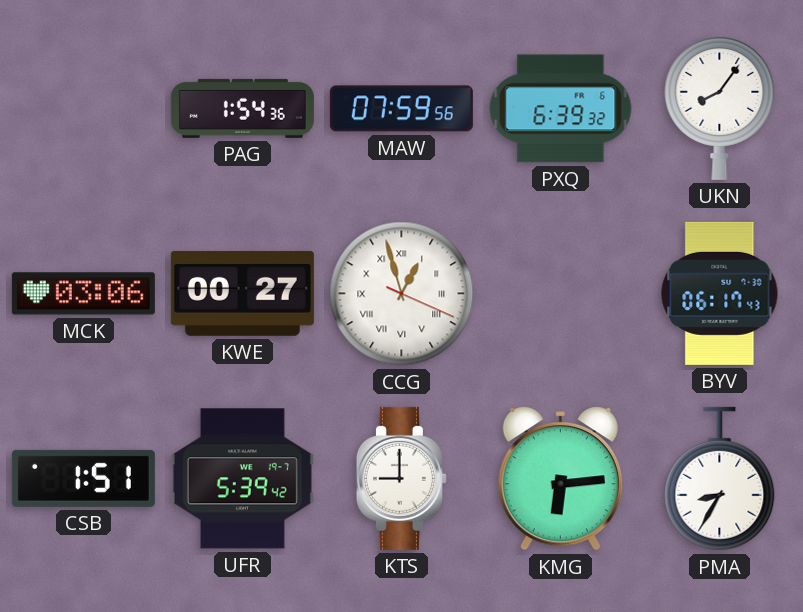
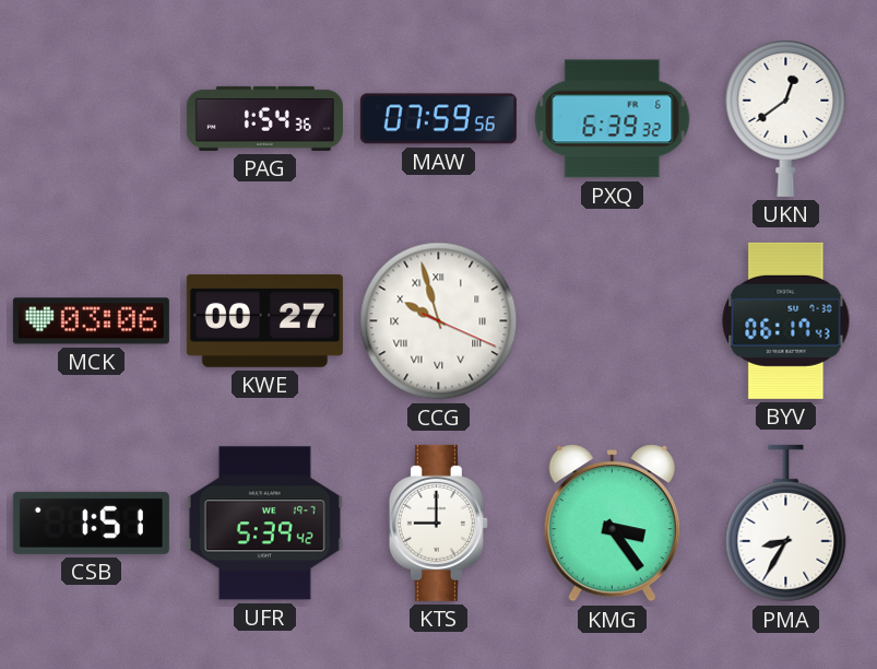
UKN: 8:06 -> 12:39
CCG: 12:57 -> 9:57
KMG: 6:14 -> 3:24
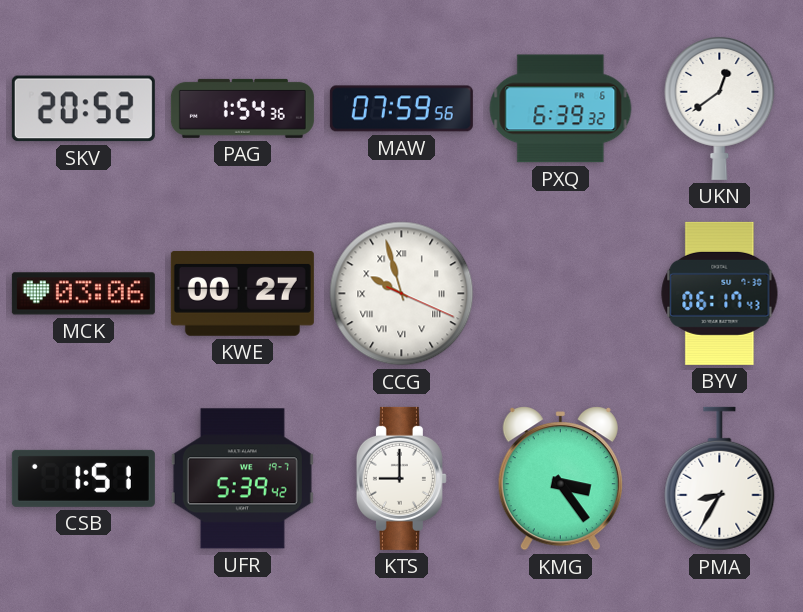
SKV: none -> 20:52
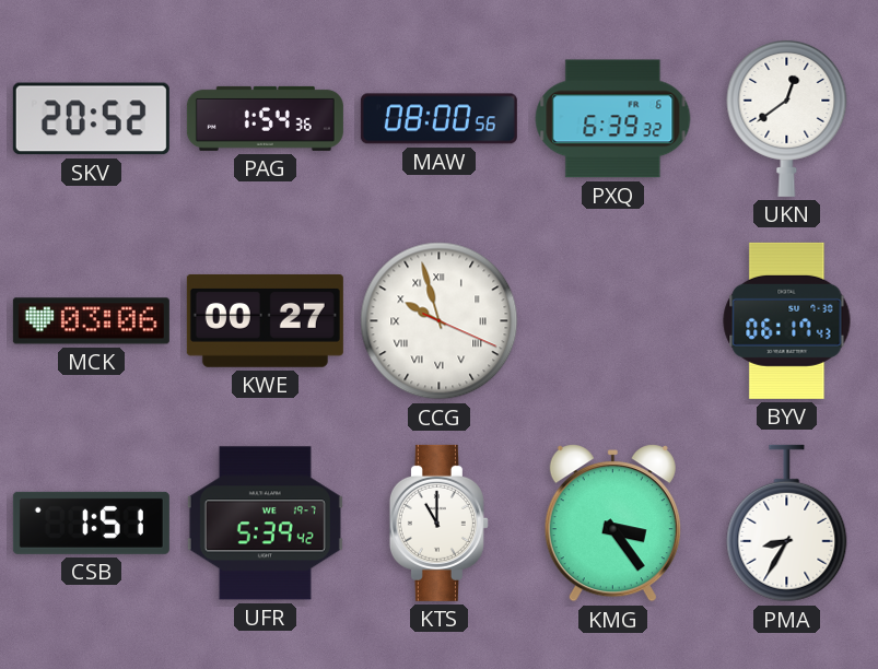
MAW: 07:59 -> 08:00
KTS: 9:00 -> 11:00
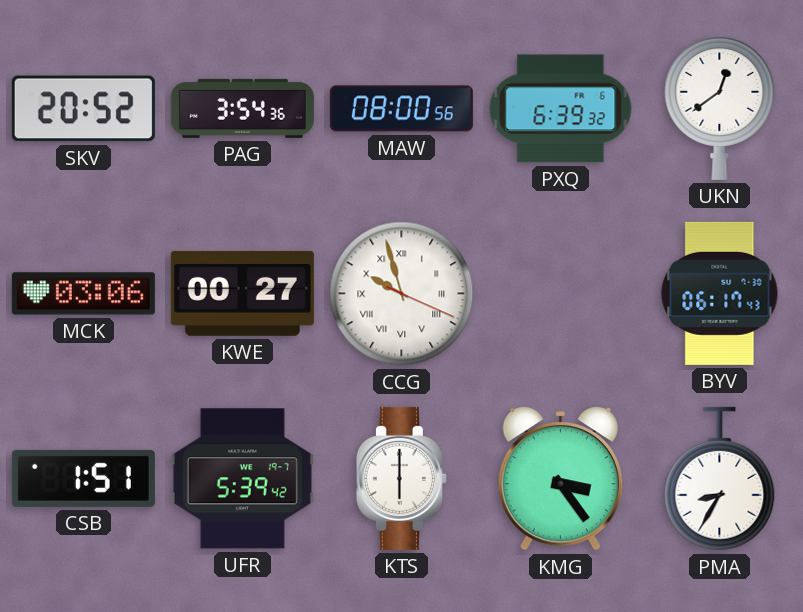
PAG: 1:54 -> 3:54
KTS: 11:00 -> 6:00
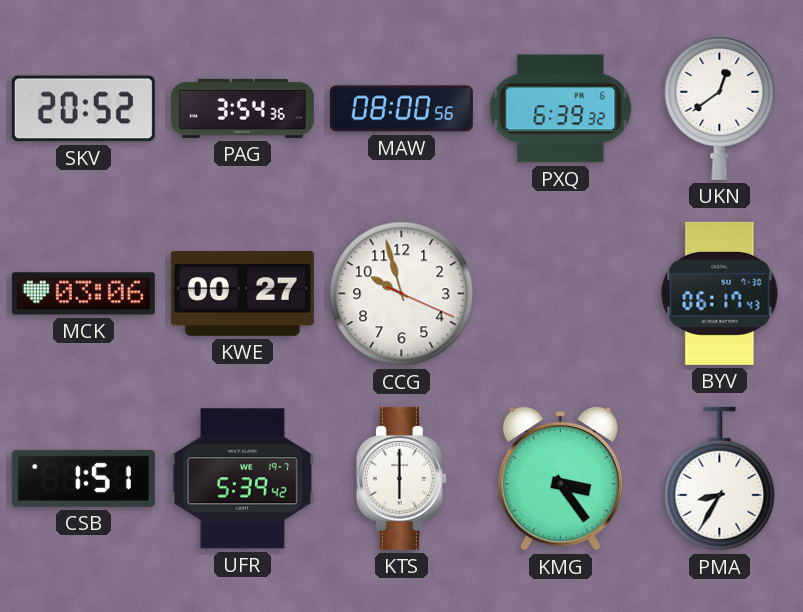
CCG numerals: Roman -> Arabic
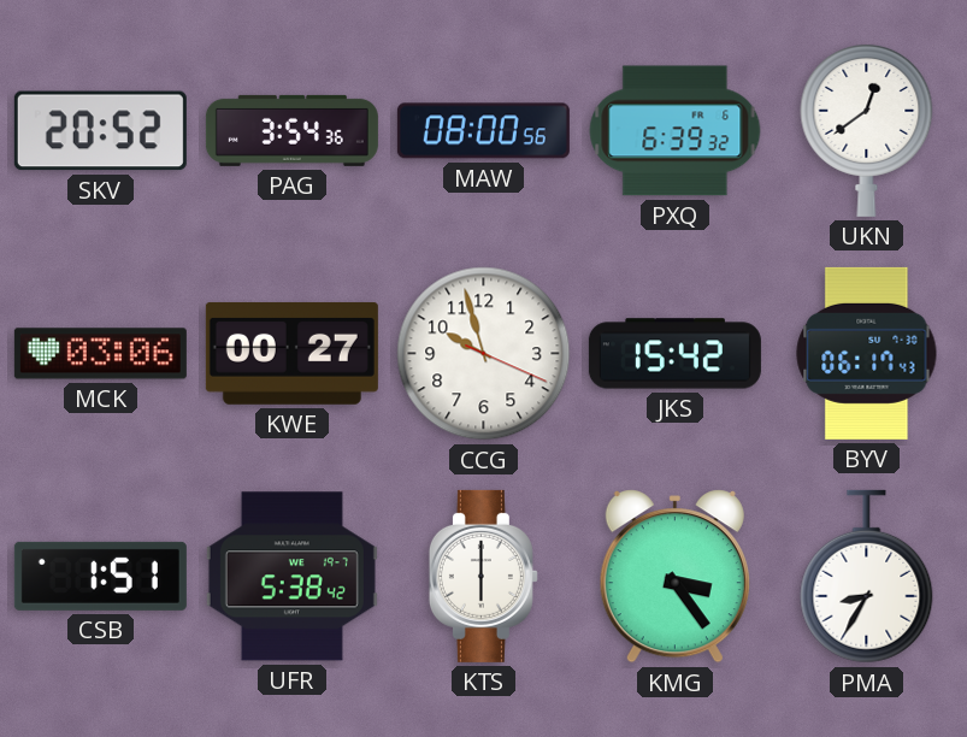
JKS: none -> 15:42
UFR: 5:39 -> 5:38
